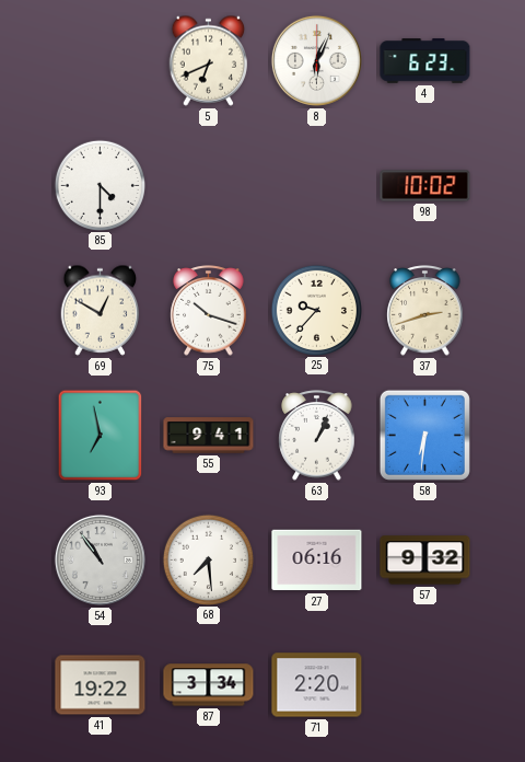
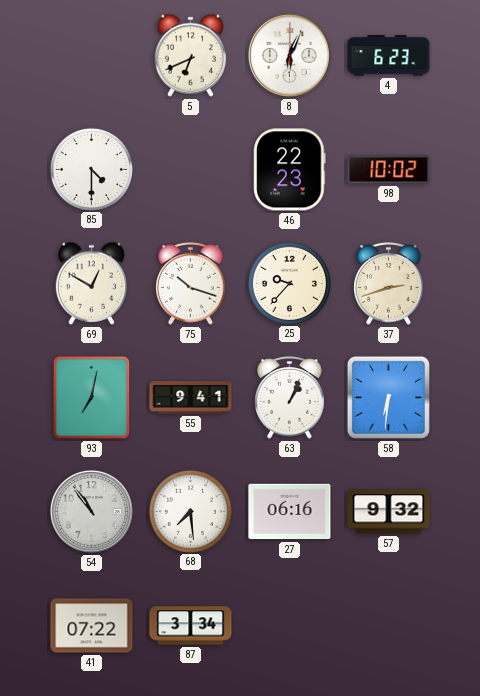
46: none -> 22:23
93: 6:58 -> 7:02
41: 19:22 -> 07:22
71: 2:20 -> none
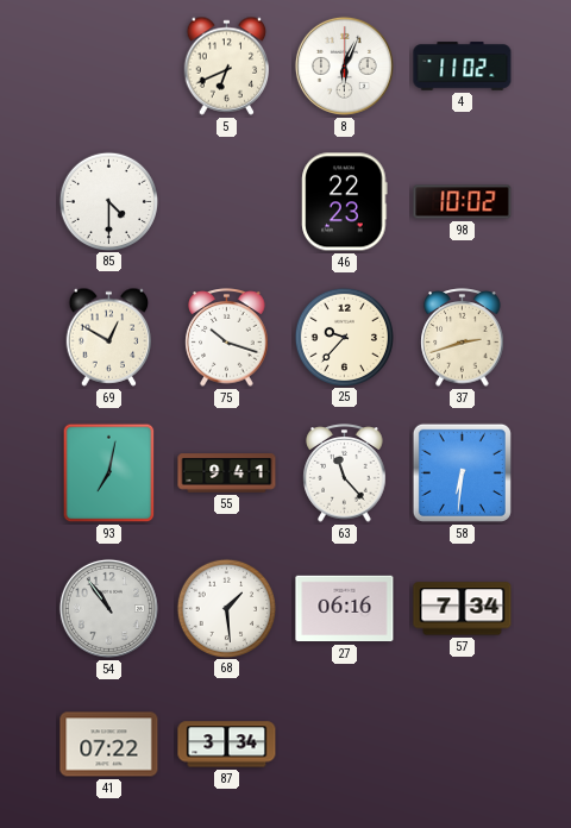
4: 6:23 -> 11:02
63: 1:04 -> 11:23
68: 7:29 -> 1:29
57: 9:32 -> 7:34
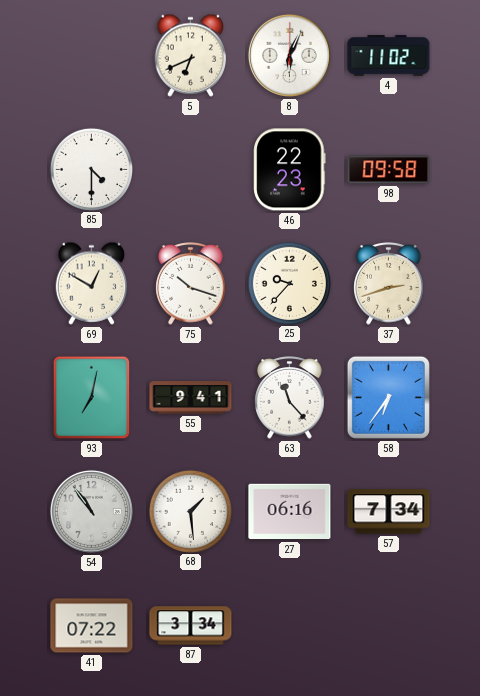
98: 10:02 -> 09:58
58: 6:31 -> 6:36
